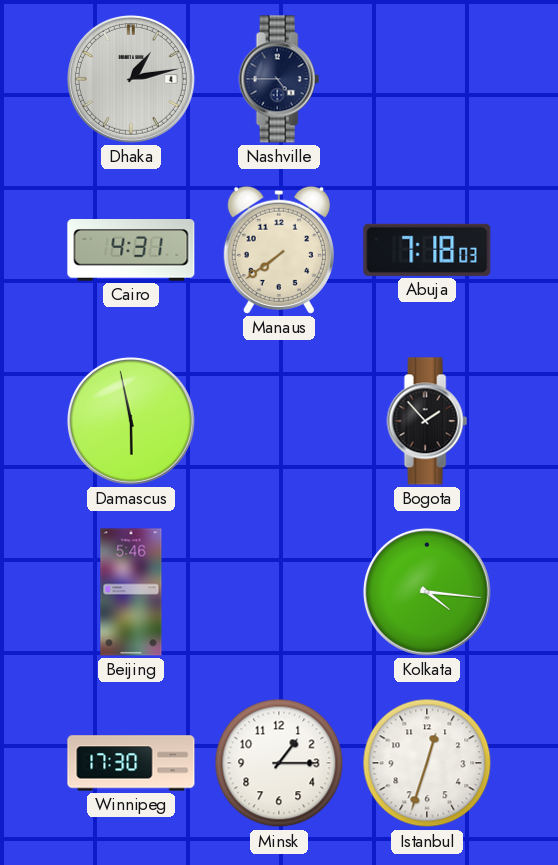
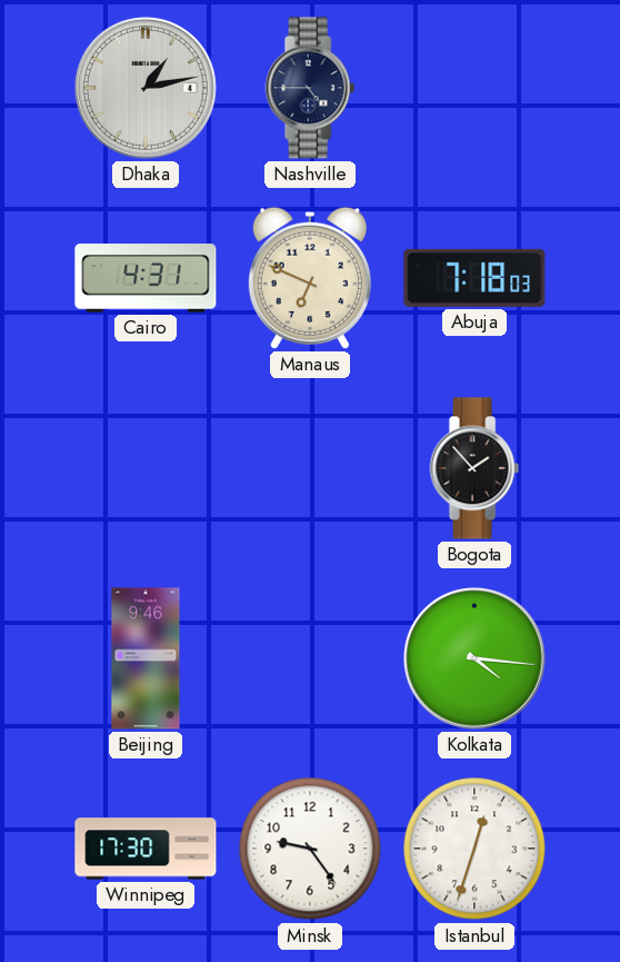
Manaus: 7:39 -> 6:49
Damascus: 5:58 -> none
Beijing: 5:46 -> 9:46
Minsk: 1:15 -> 9:24
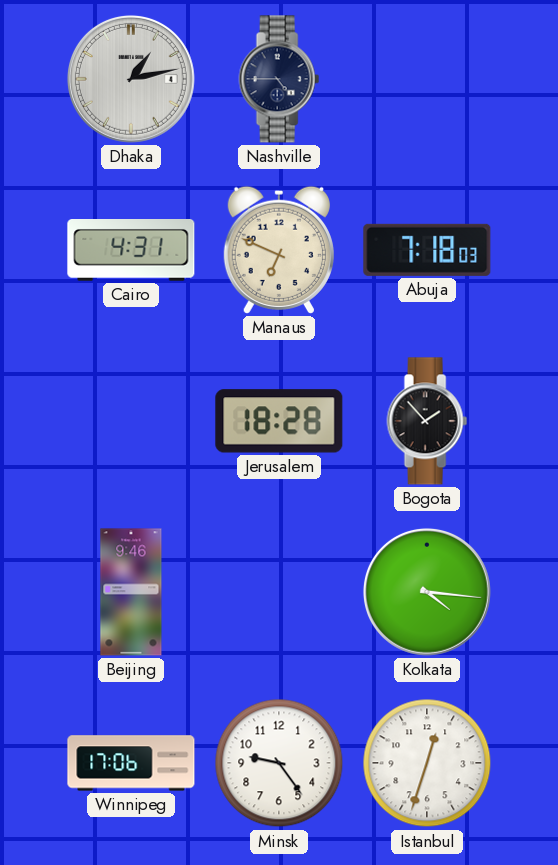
Jerusalem: none -> 18:28
Winnipeg: 17:30 -> 17:06
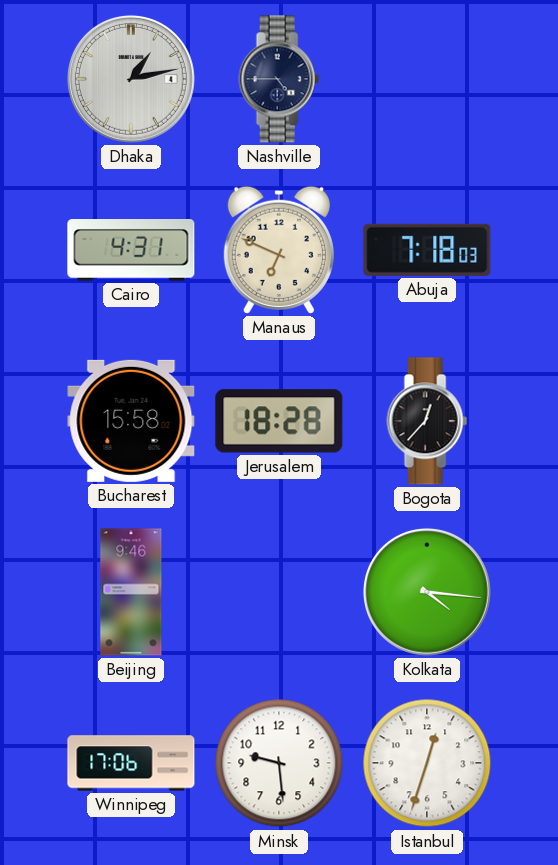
Bucharest: none -> 15:58
Bogota: 1:53 -> 12:37
Minsk: 9:24 -> 9:29
